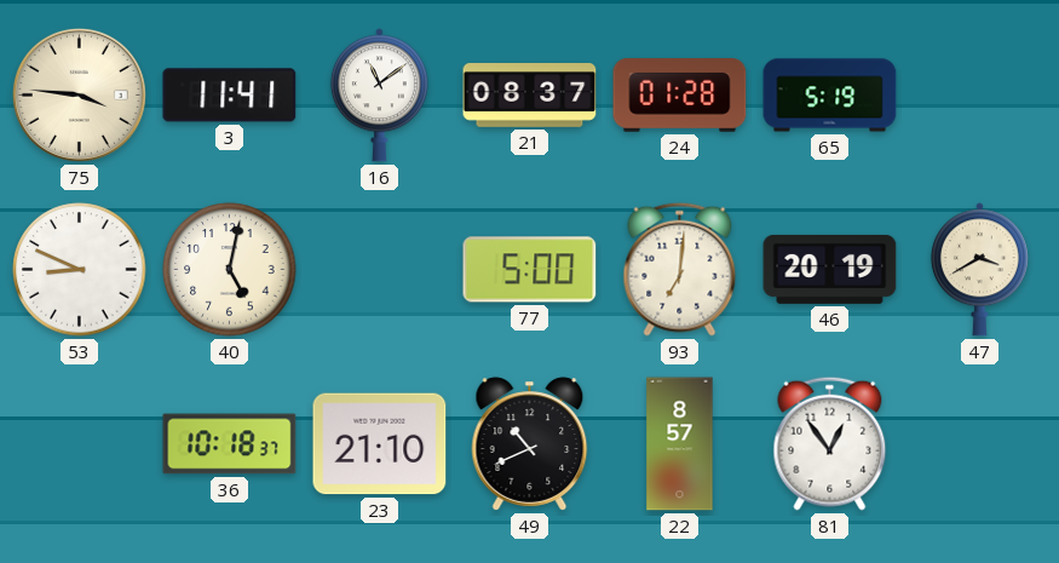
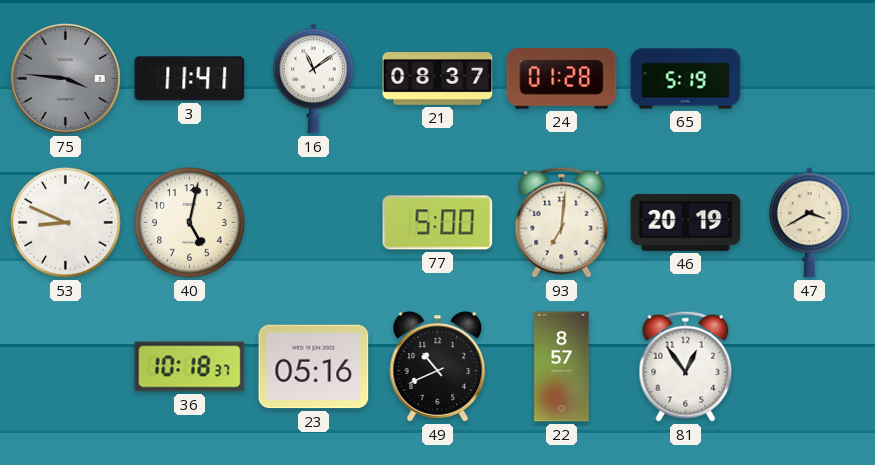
75 dial: cream -> grey
23: 21:10 -> 05:16
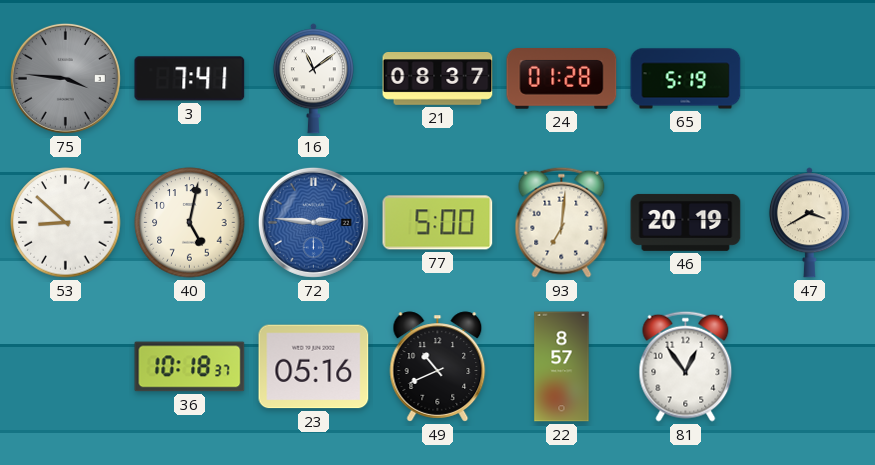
3: 11:41 -> 7:41
53: 8:49 -> 8:52
72: none -> 2:46
